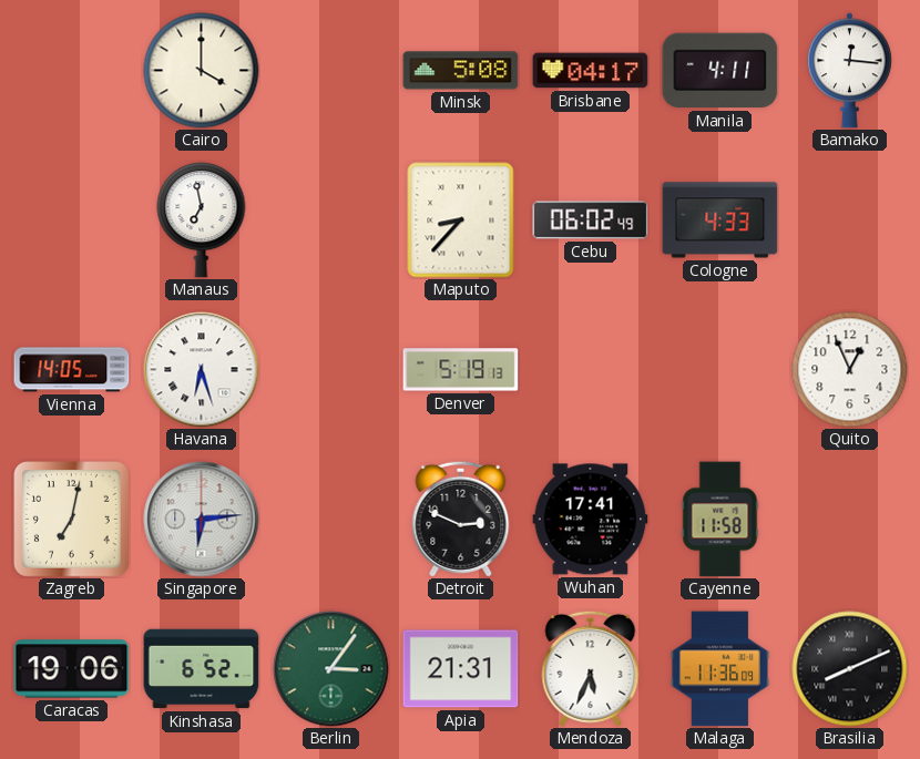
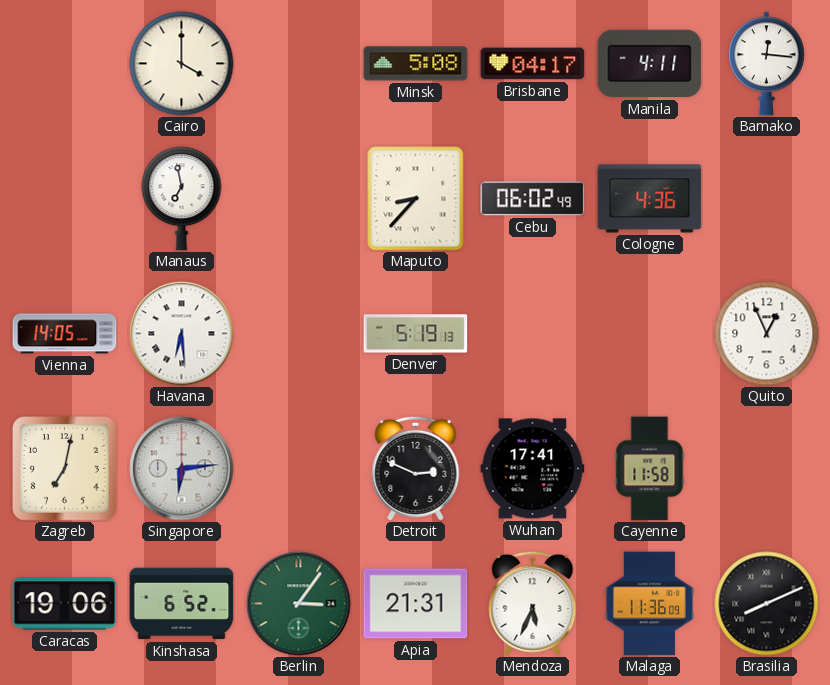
Cologne: 4:33 -> 4:36
Havana: 6:27 -> 6:29
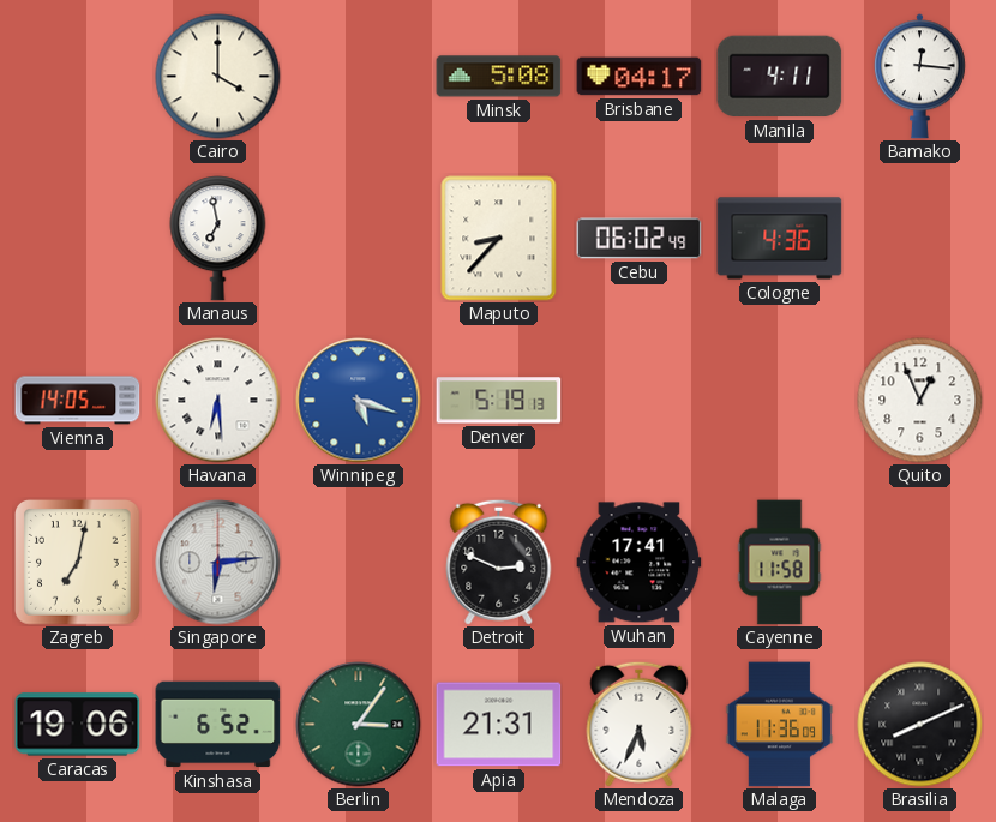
Winnipeg: none -> 5:18
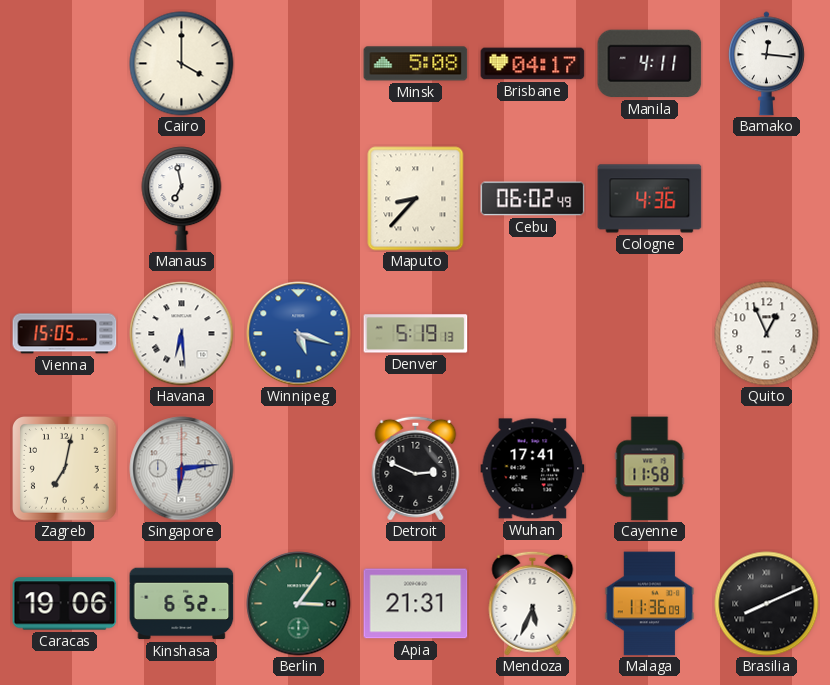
Vienna: 14:05 -> 15:05
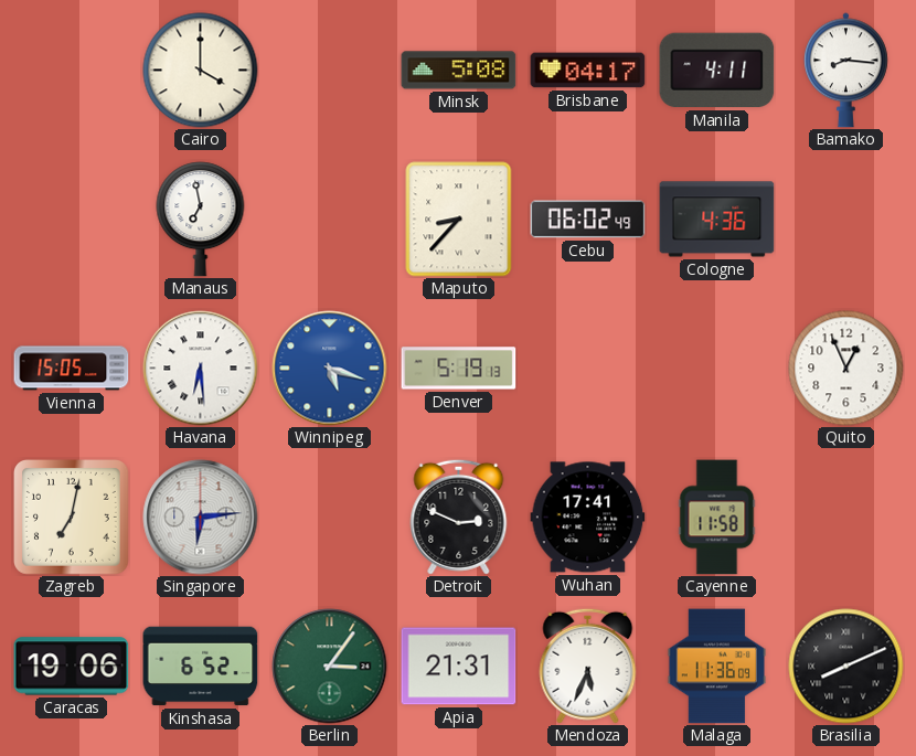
Bamako: 12:16 -> 8:16
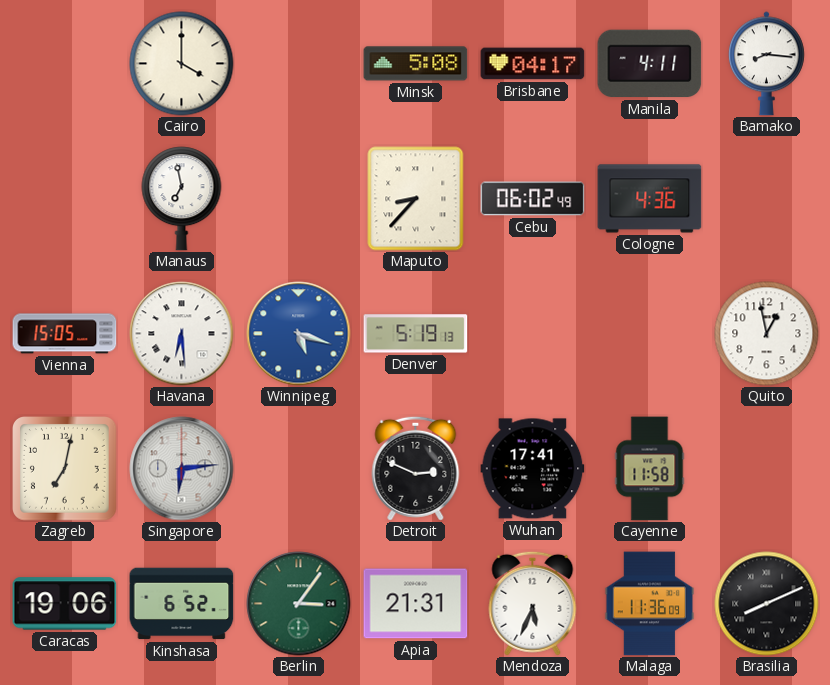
Quito: 12:56 -> 12:58
